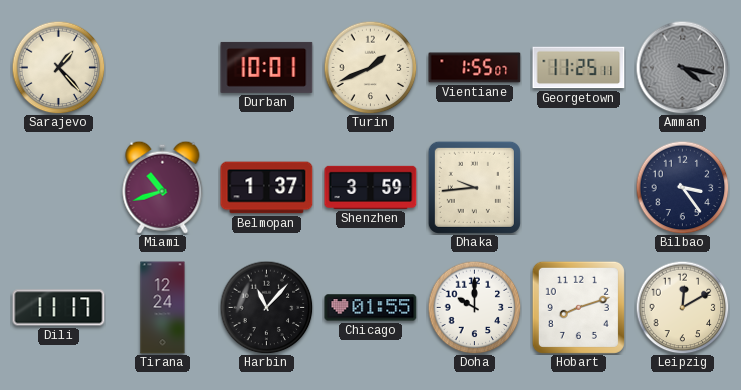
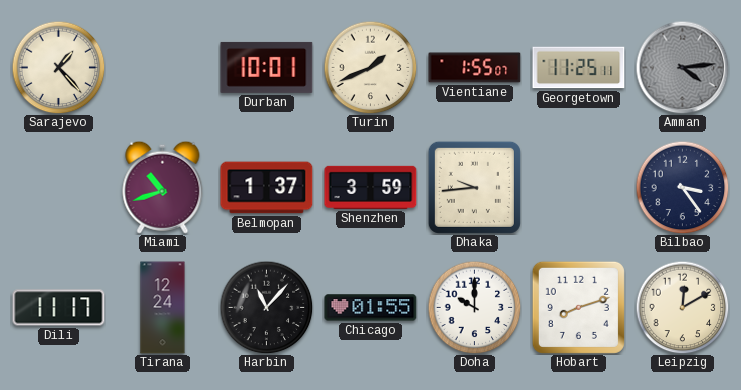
Amman: 4:17 -> 4:14
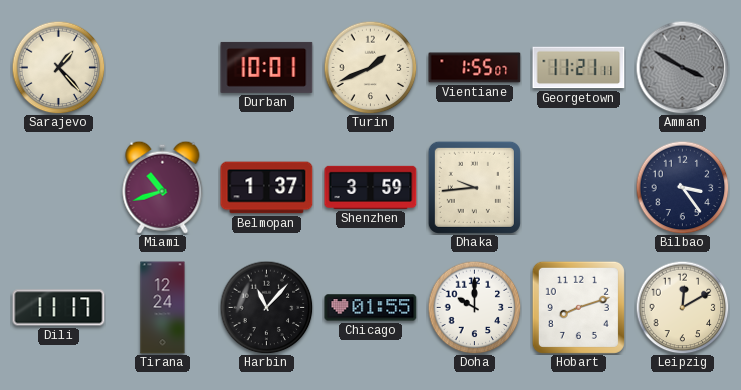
Georgetown: 11:25 -> 11:21
Amman: 4:14 -> 3:50
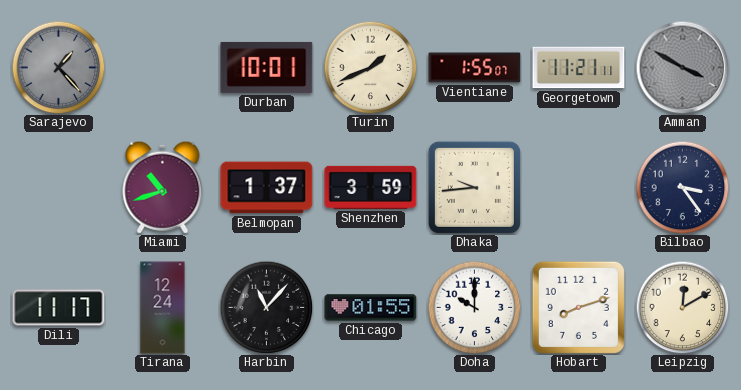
Sarajevo dial: cream -> grey
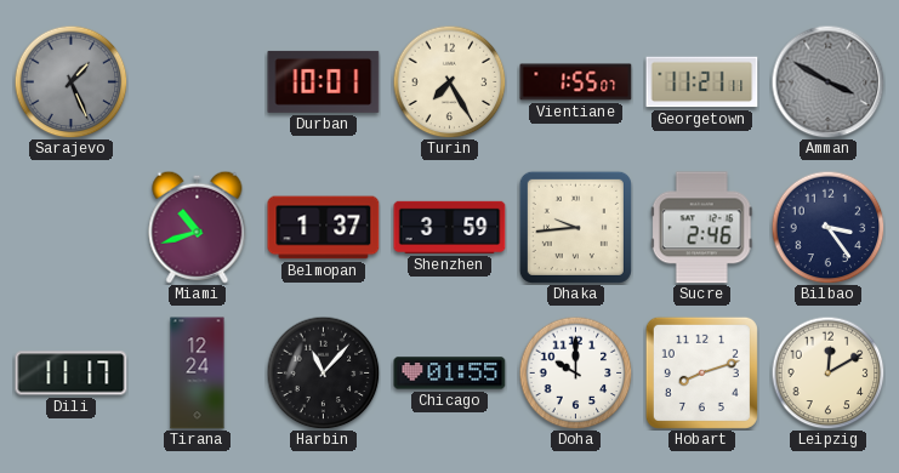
Sarajevo: 1:23 -> 1:26
Turin: 1:41 -> 7:25
Sucre: none -> 2:46
